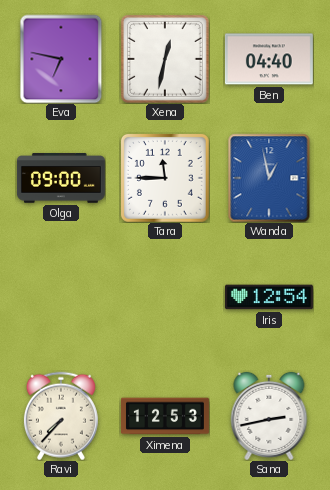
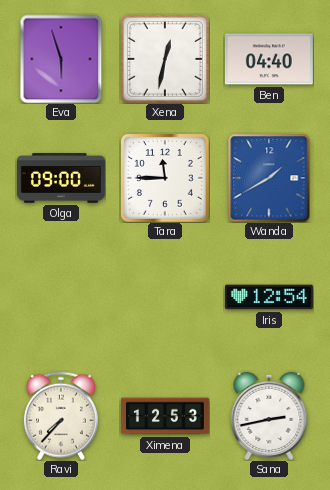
Eva: 6:47 -> 5:57
Wanda: 12:58 -> 1:40
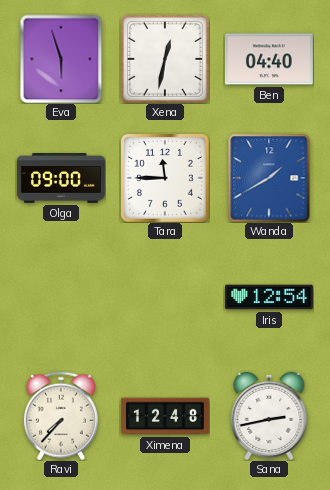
Ximena: 12:53 -> 12:48
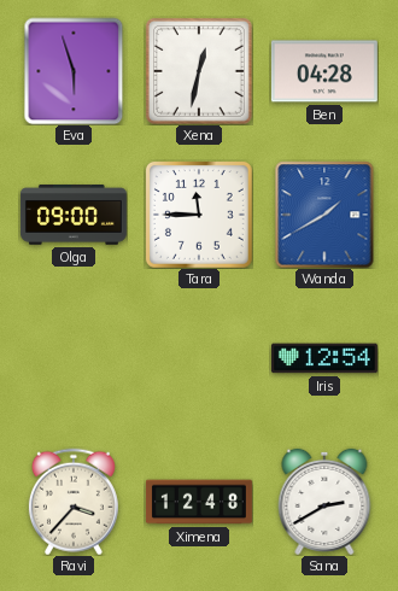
Ben: 04:40 -> 04:28
Ravi: 7:37 -> 3:37
Sana: 2:43 -> 2:40
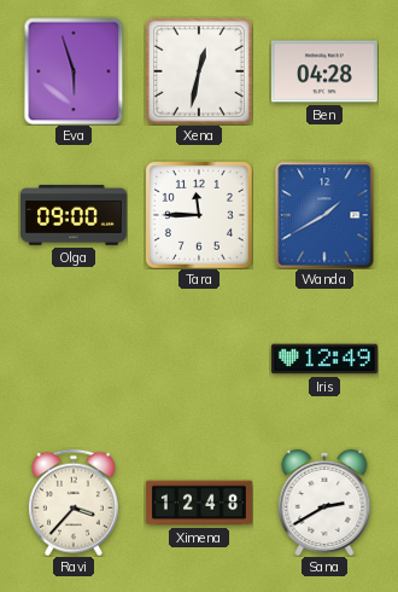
Iris: 12:54 -> 12:49
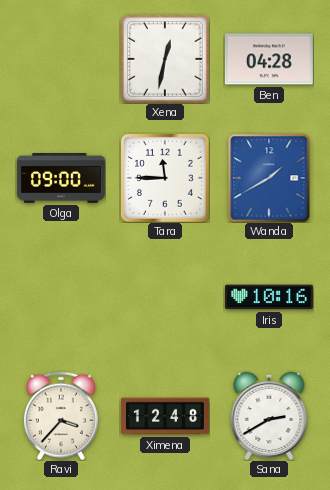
Eva: 5:57 -> none
Iris: 12:49 -> 10:16
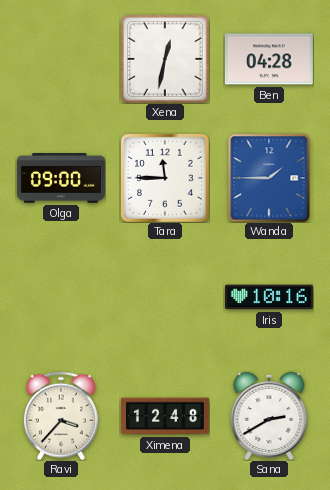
Wanda: 1:40 -> 1:45
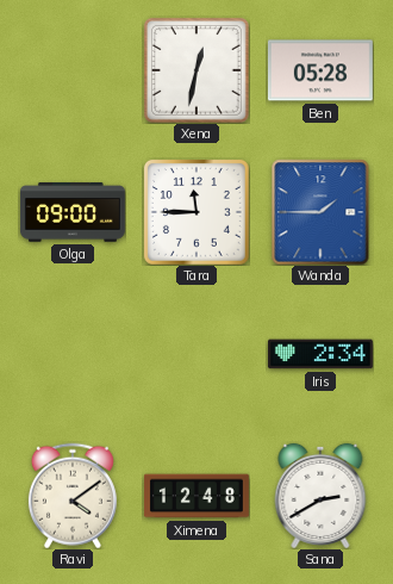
Ben: 04:28 -> 05:28
Iris: 10:16 -> 2:34
Ravi: 3:37 -> 4:09
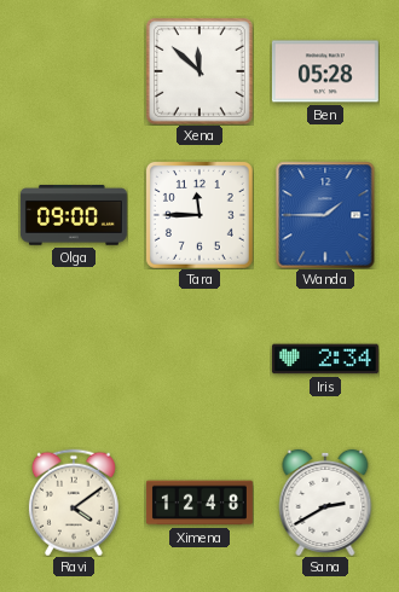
Xena: 12:32 -> 11:52
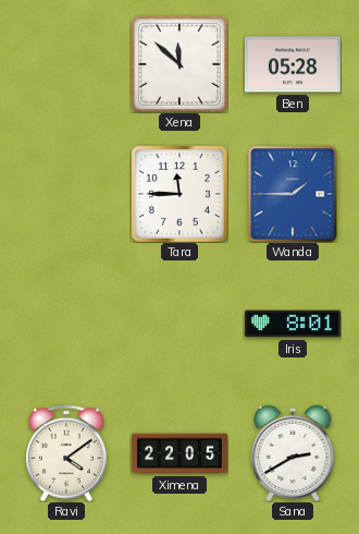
Olga: 09:00 -> none
Iris: 2:34 -> 8:01
Ximena: 12:48 -> 22:05
